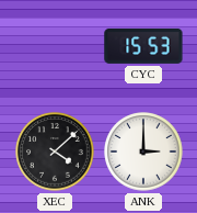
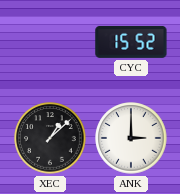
CYC: 15:53 -> 15:52
XEC: 4:08 -> 1:08
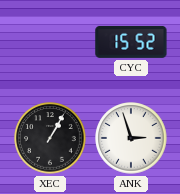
XEC: 1:08 -> 1:05
ANK: 3:00 -> 2:57
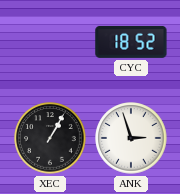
CYC: 15:52 -> 18:52
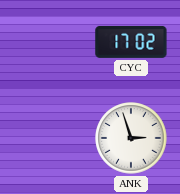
CYC: 18:52 -> 17:02
XEC: 1:05 -> none
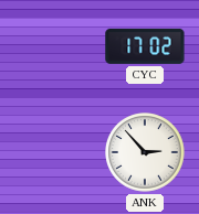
ANK: 2:57 -> 2:53
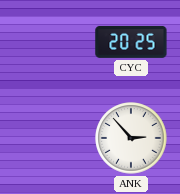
CYC: 17:02 -> 20:25
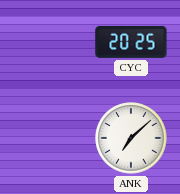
ANK: 2:53 -> 7:08
